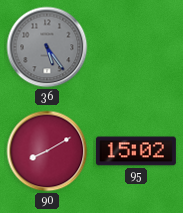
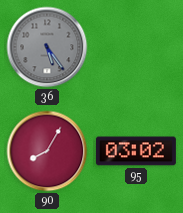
90: 8:10 -> 8:05
95: 15:02 -> 03:02
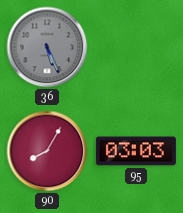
36: 5:24 -> 5:26
95: 03:02 -> 03:03
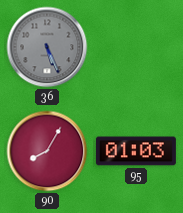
95: 03:03 -> 01:03
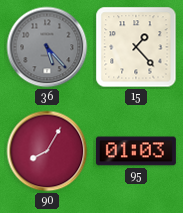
36: 5:26 -> 5:23
15: none -> 1:23
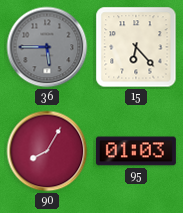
36: 5:23 -> 5:45
15: 1:23 -> 6:23
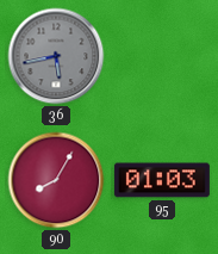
36: 5:45 -> 5:43
15: 6:23 -> none
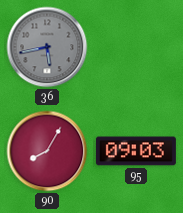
95: 01:03 -> 09:03
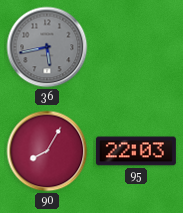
95: 09:03 -> 22:03
